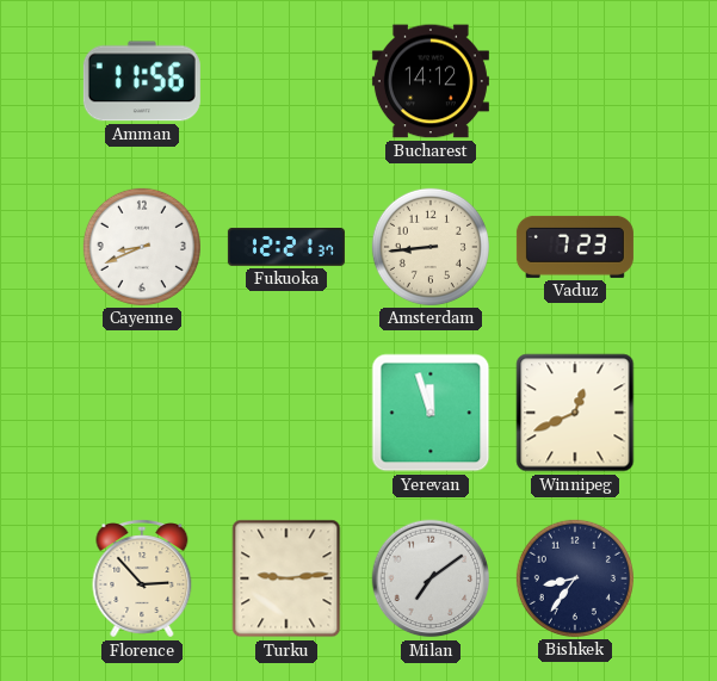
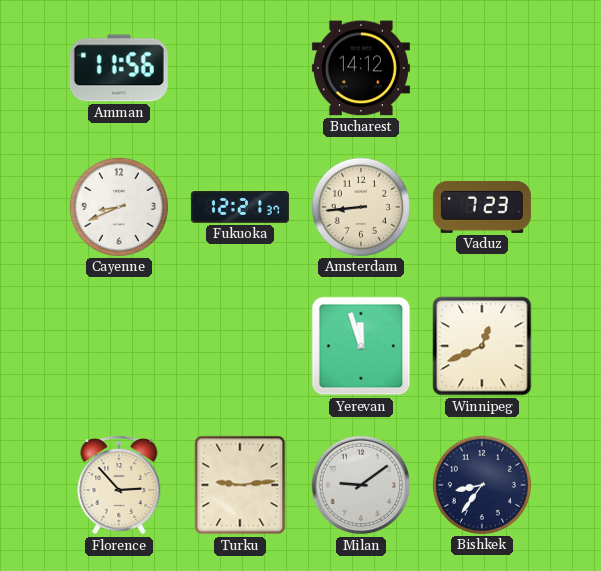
Milan: 7:09 -> 9:09
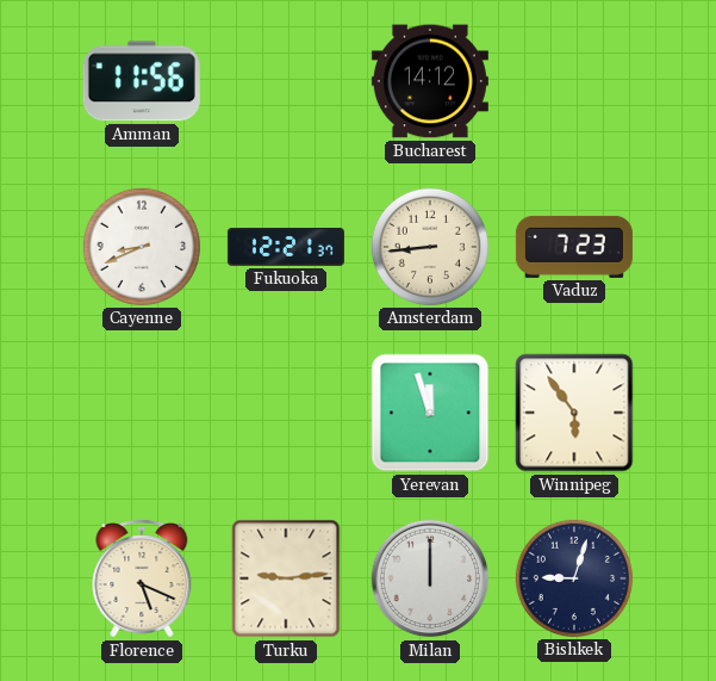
Winnipeg: 12:41 -> 5:54
Florence: 2:53 -> 5:19
Milan: 9:09 -> 12:00
Bishkek: 8:36 -> 9:03
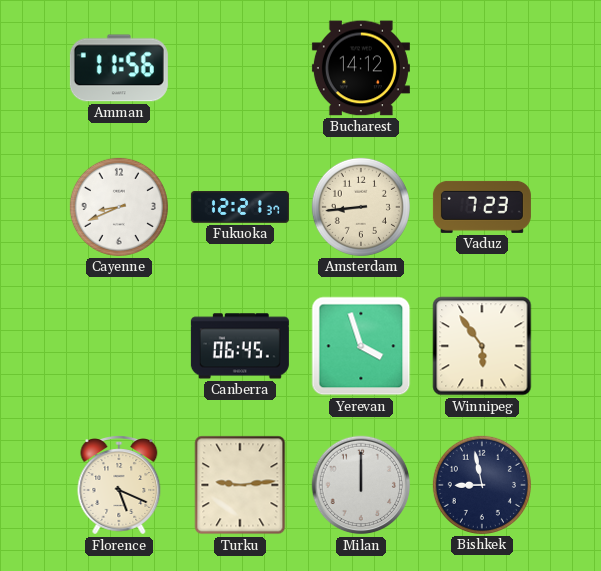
Canberra: none -> 06:45
Yerevan: 11:57 -> 3:57
Bishkek: 9:03 -> 8:58
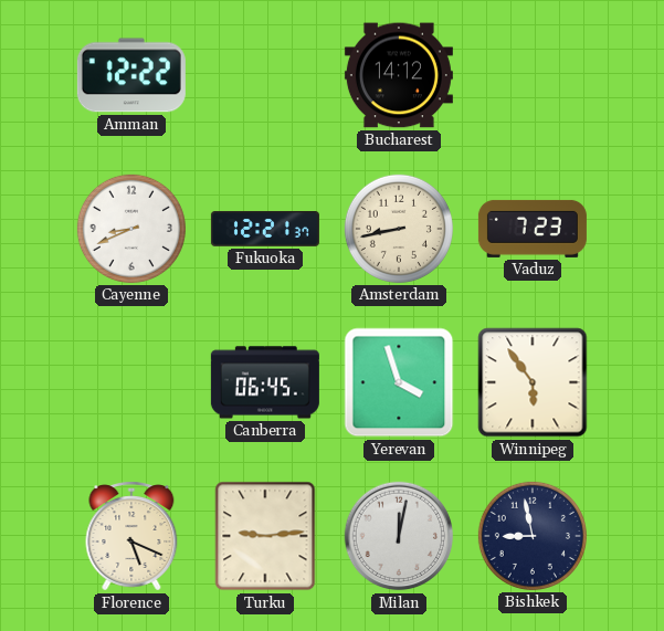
Amman: 11:56 -> 12:22
Amsterdam: 8:44 -> 8:43
Milan: 12:00 -> 12:02
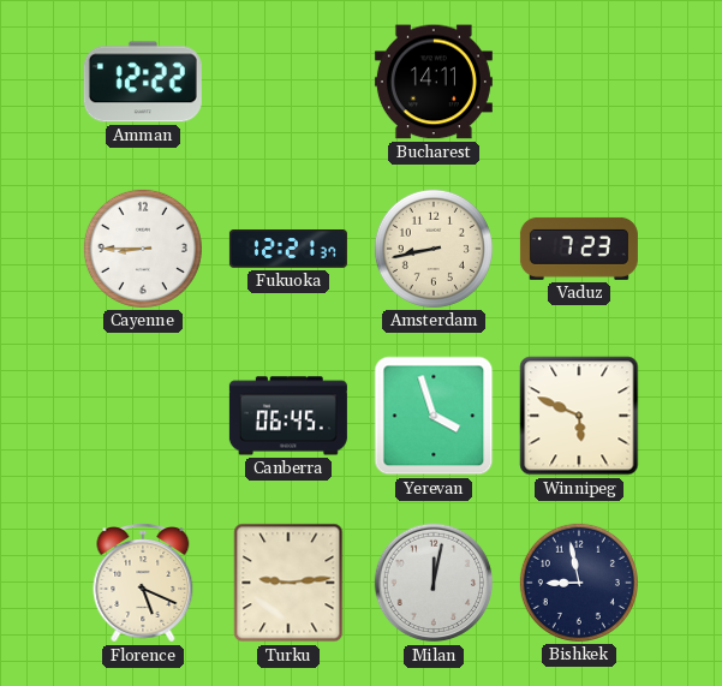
Bucharest: 14:12 -> 14:11
Cayenne: 8:41 -> 8:45
Winnipeg: 5:54 -> 5:49
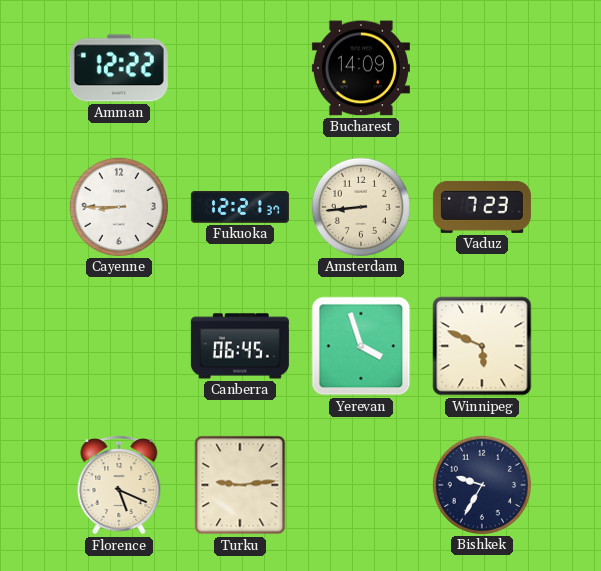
Bucharest: 14:11 -> 14:09
Amsterdam: 8:43 -> 8:44
Milan: 12:02 -> none
Bishkek: 8:58 -> 9:35
